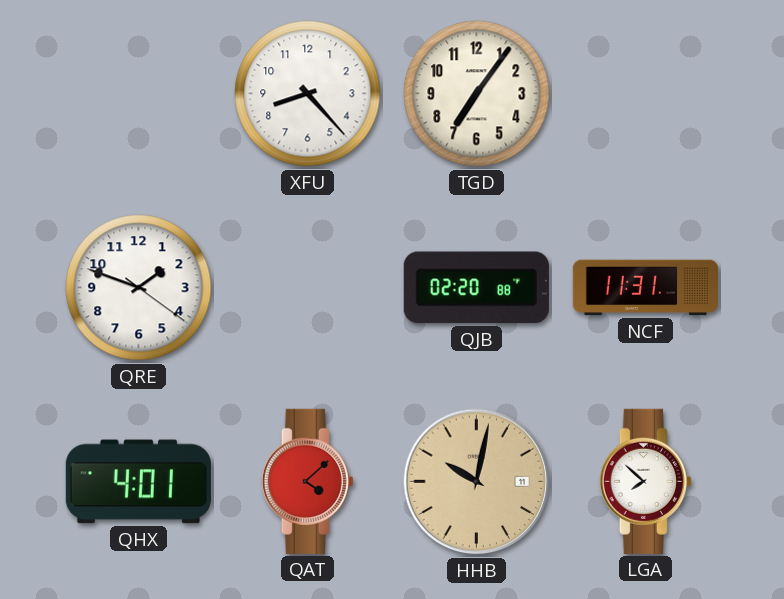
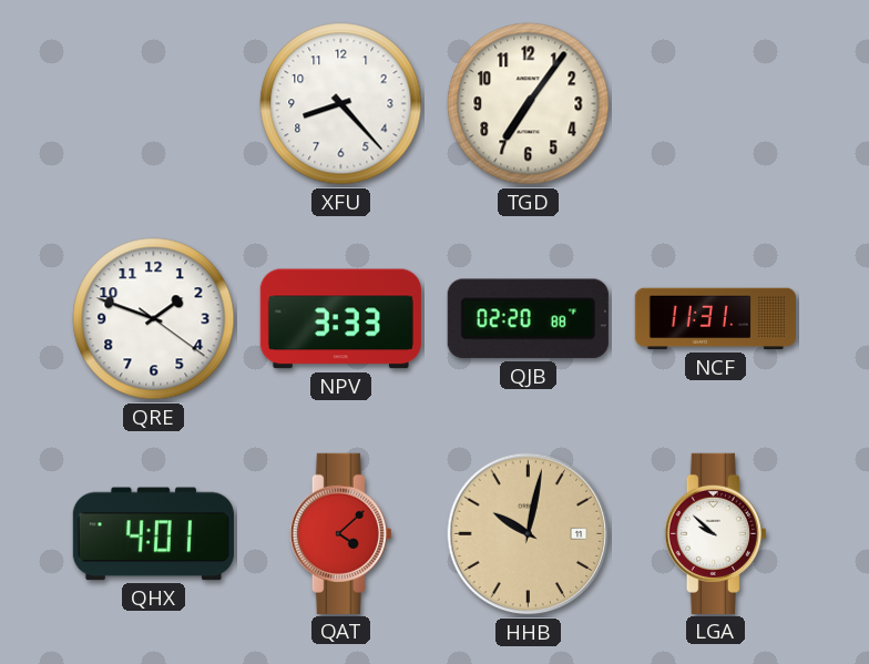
NPV: none -> 3:33
LGA: 7:52 -> 9:52
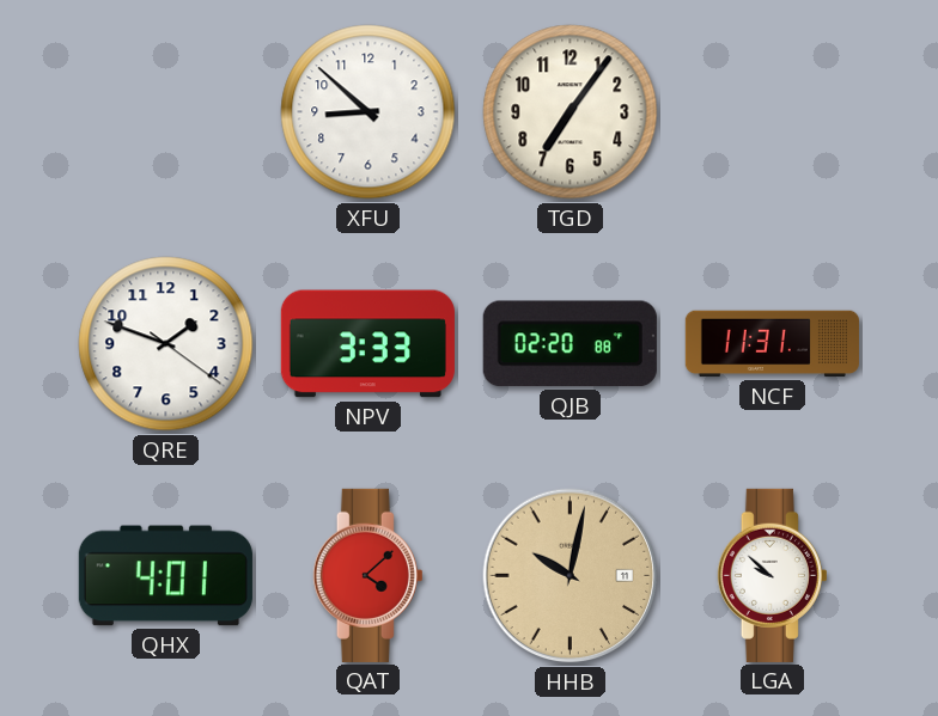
XFU: 8:23 -> 8:52
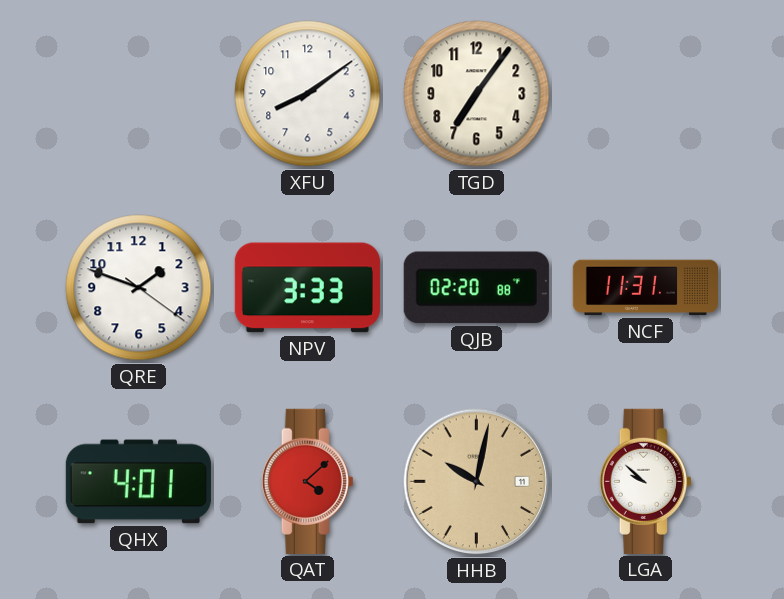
XFU: 8:52 -> 8:09
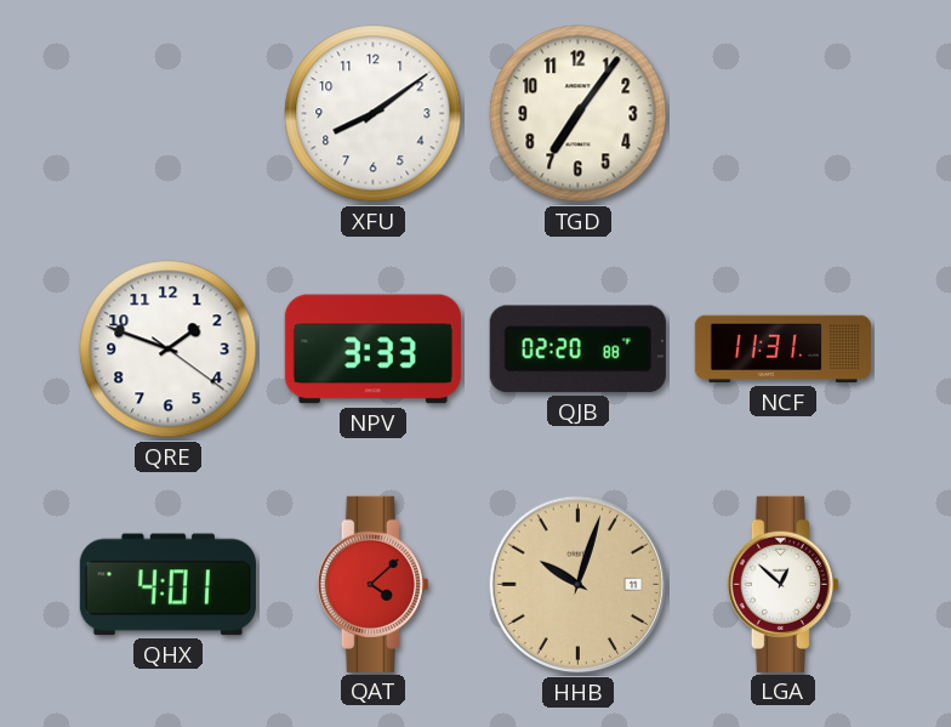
HHB: 10:02 -> 10:03
LGA: 9:52 -> 12:52
